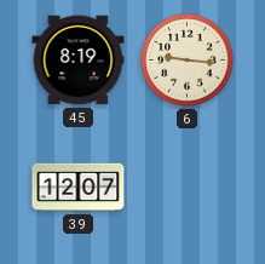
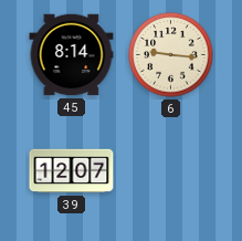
45: 8:19 -> 8:14
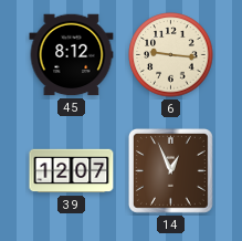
45: 8:14 -> 8:12
14: none -> 12:56
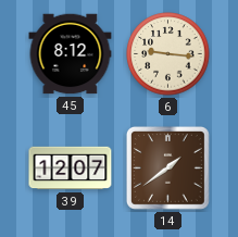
14: 12:56 -> 1:39
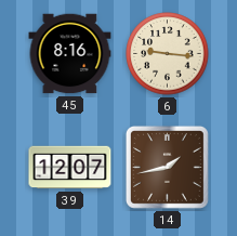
45: 8:12 -> 8:16
14: 1:39 -> 1:43
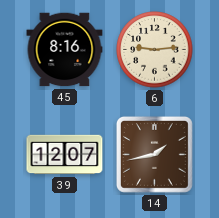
6: 9:16 -> 9:14
